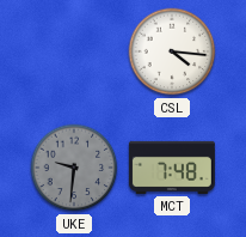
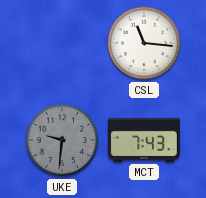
CSL: 4:16 -> 11:16
MCT: 7:48 -> 7:43
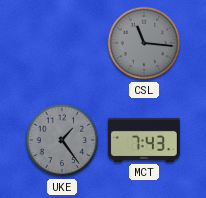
CSL dial: white -> grey
UKE: 9:31 -> 1:24
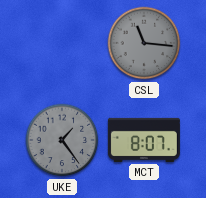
MCT: 7:43 -> 8:07
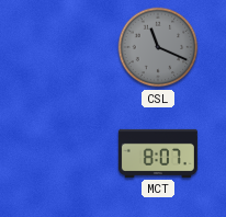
CSL: 11:16 -> 11:19
UKE: 1:24 -> none
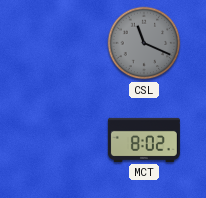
MCT: 8:07 -> 8:02
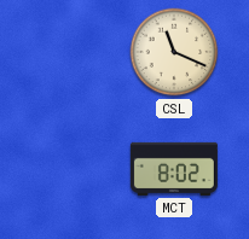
CSL dial: grey -> cream
